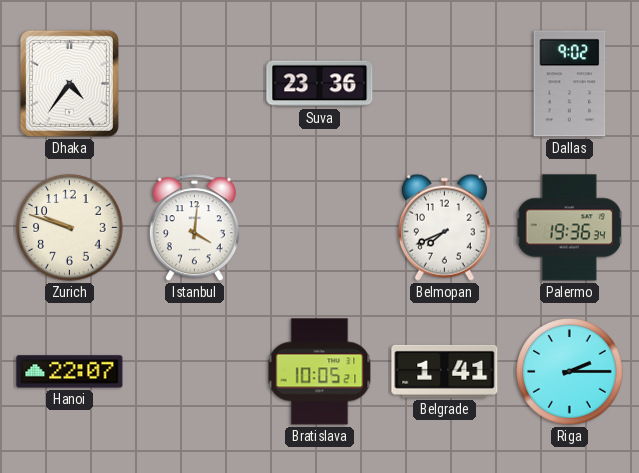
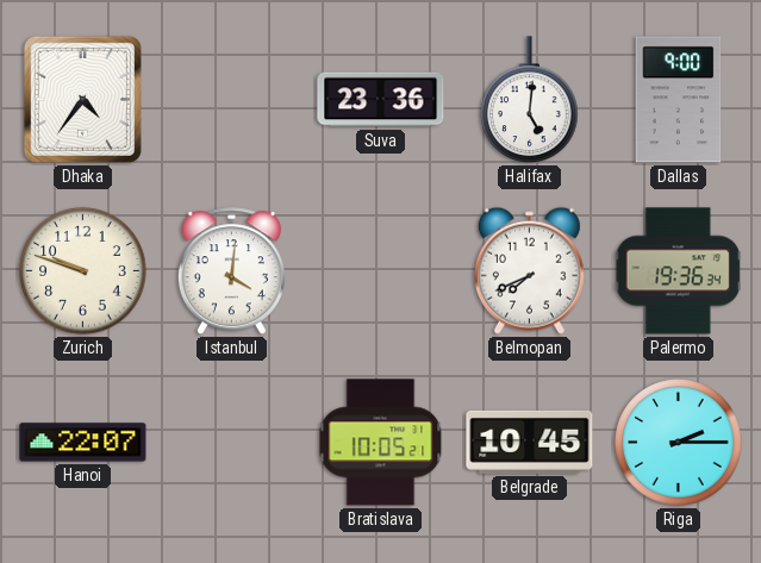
Halifax: none -> 5:01
Dallas: 9:02 -> 9:00
Belgrade: 1:41 -> 10:45
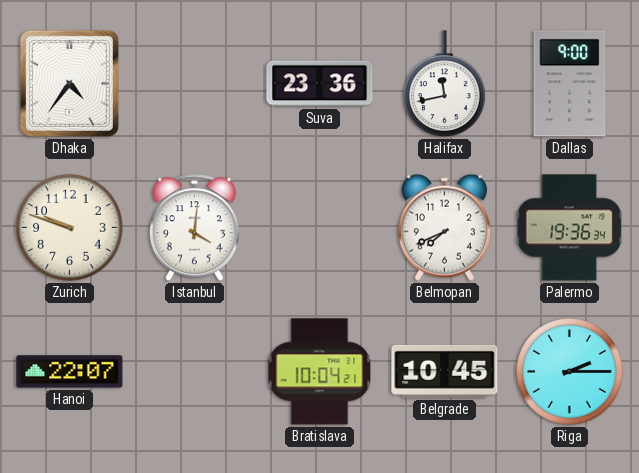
Halifax: 5:01 -> 11:43
Bratislava: 10:05 -> 10:04
